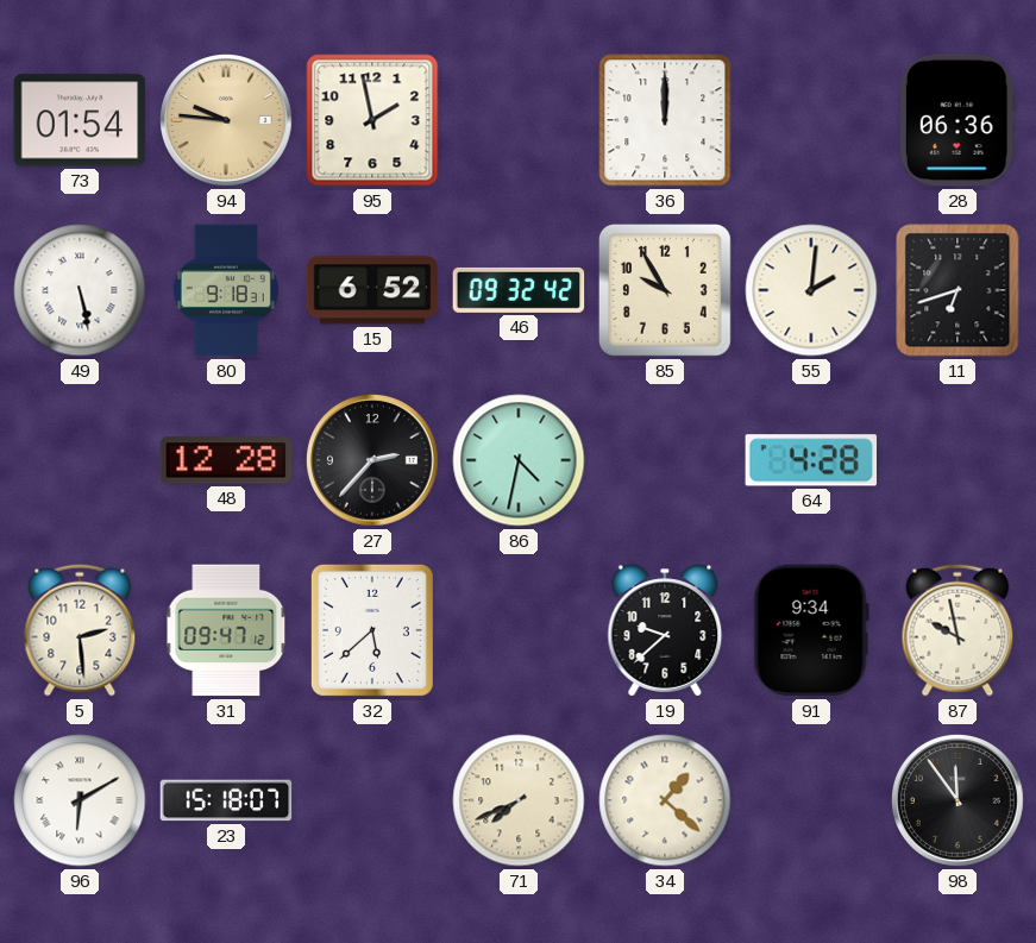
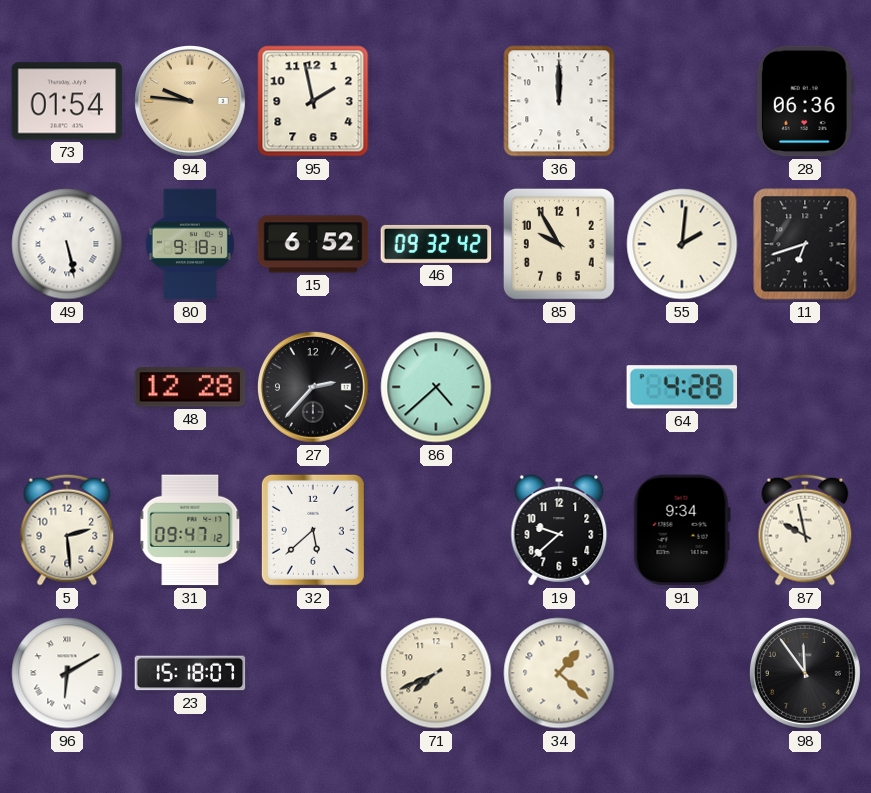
86: 4:32 -> 4:38
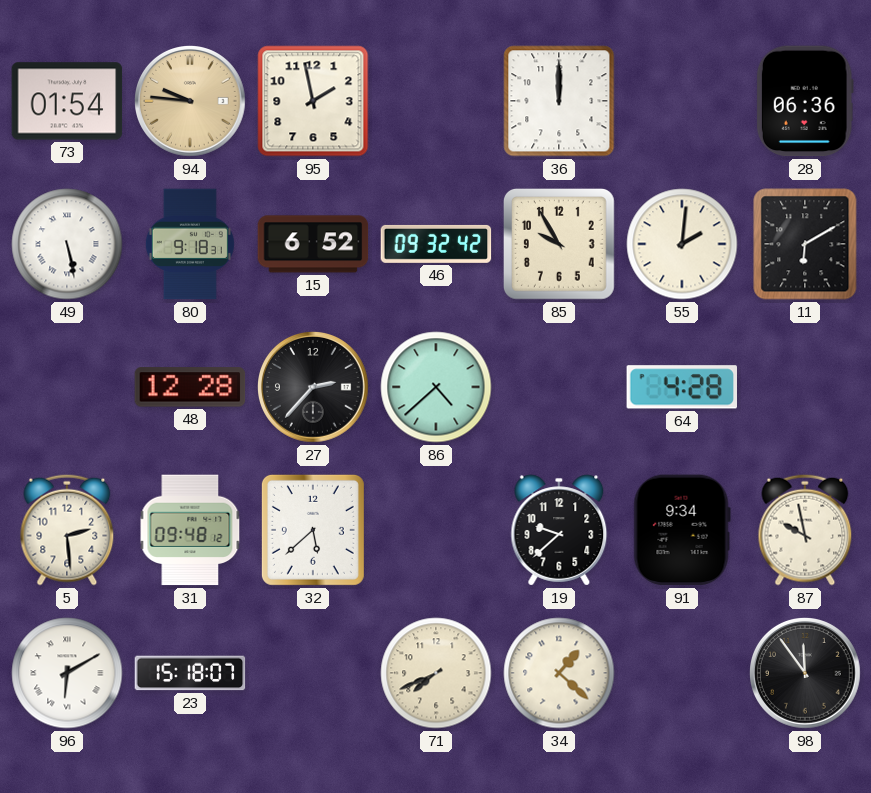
11: 6:42 -> 6:10
31: 09:47 -> 09:48
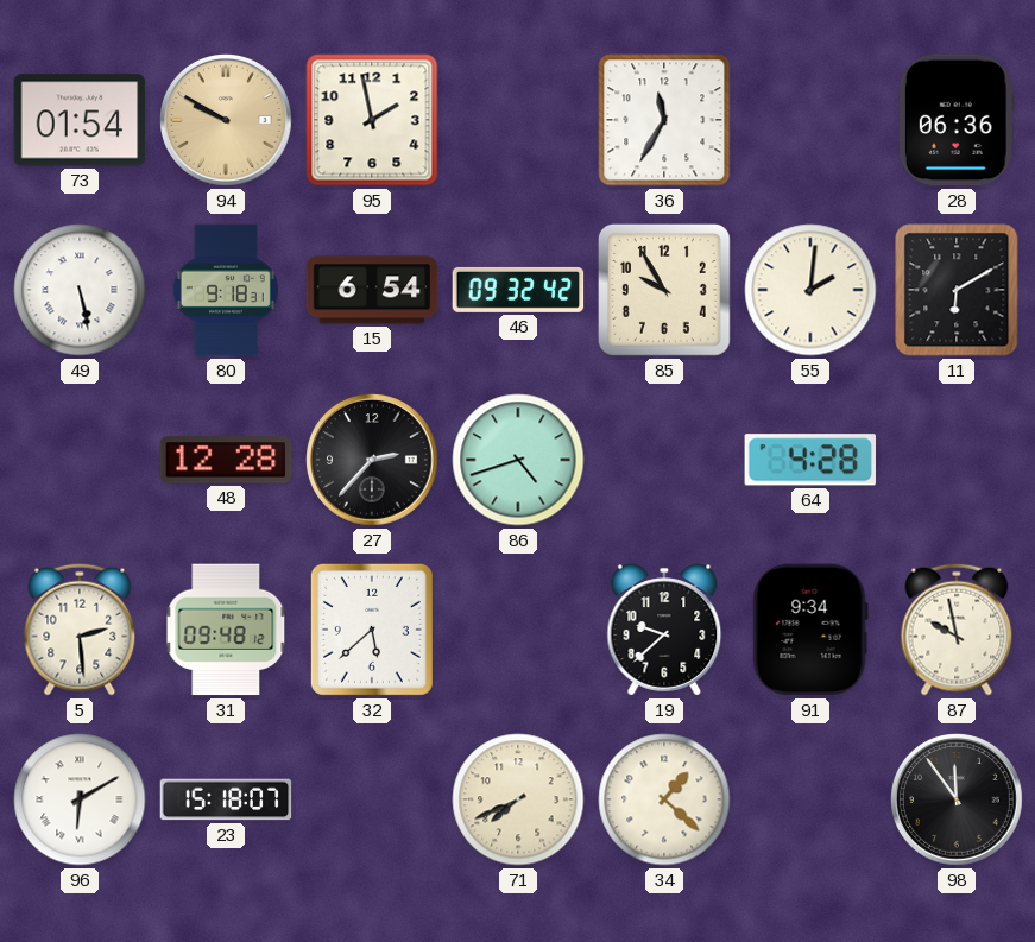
94: 9:46 -> 9:50
36: 12:00 -> 11:35
15: 6:52 -> 6:54
86: 4:38 -> 4:42
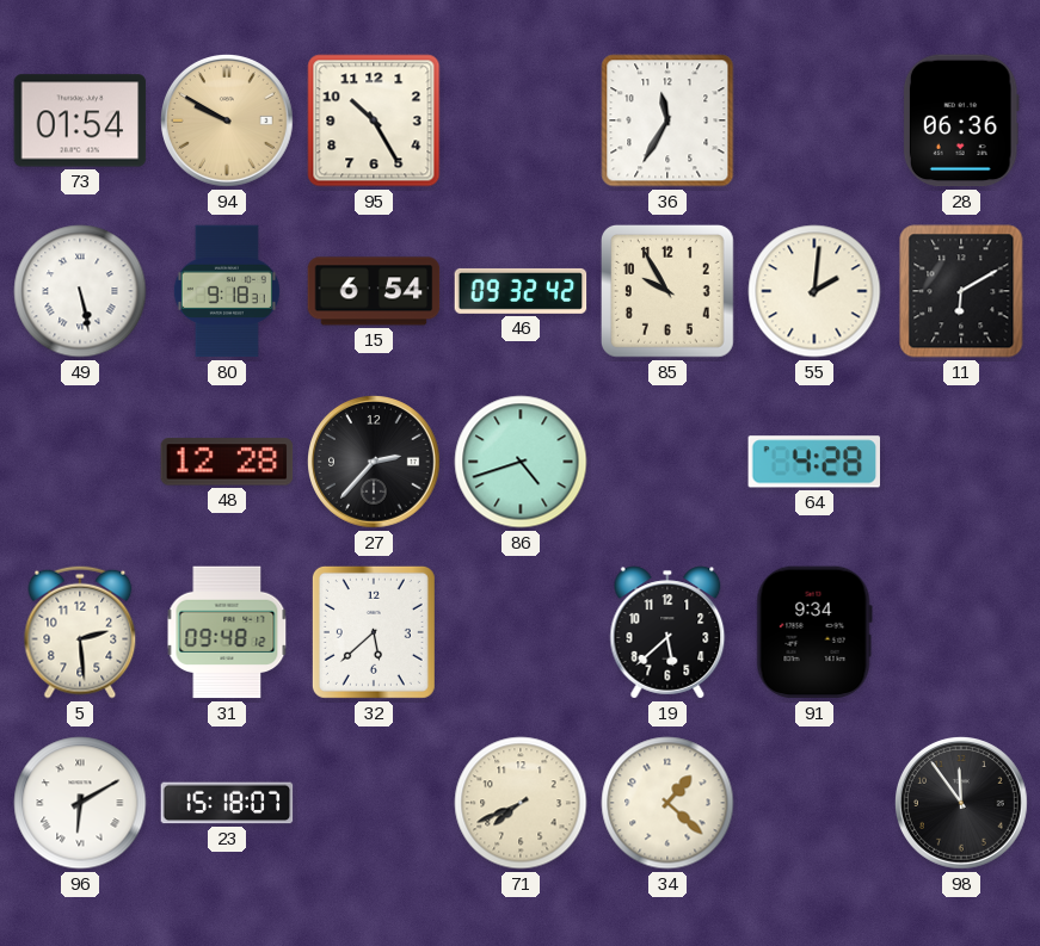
95: 1:58 -> 10:25
19: 9:38 -> 5:38
87: 9:58 -> none
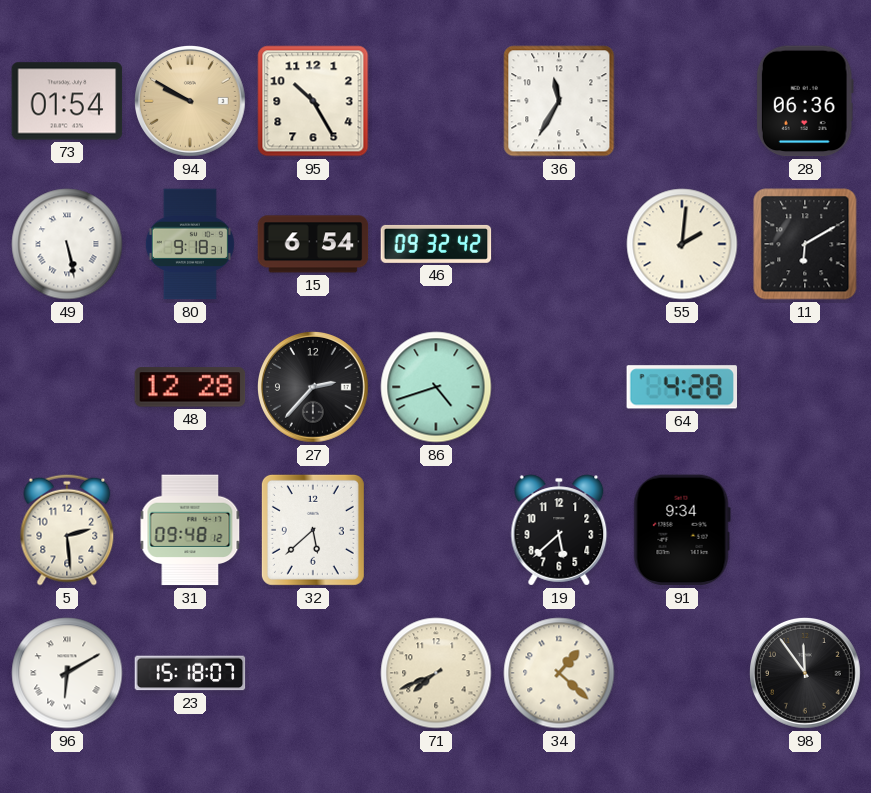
85: 9:55 -> none
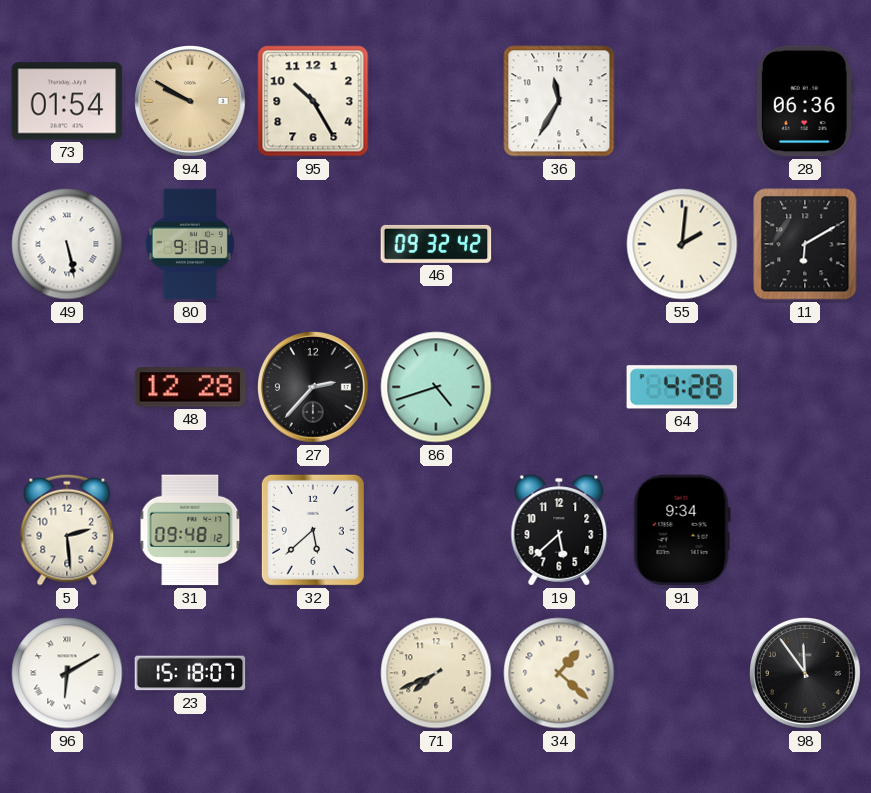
15: 6:54 -> none
